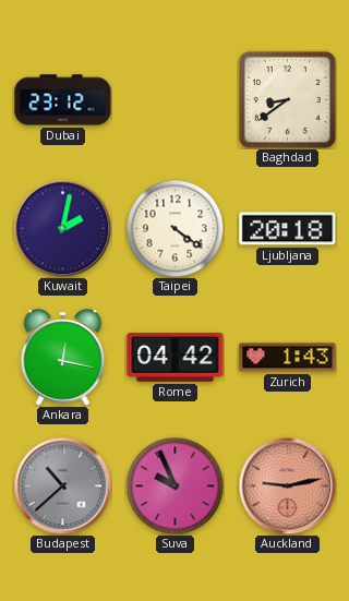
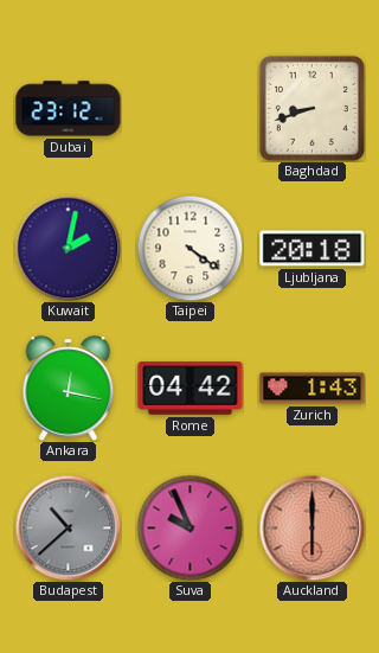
Baghdad: 8:39 -> 8:42
Auckland: 9:13 -> 6:00
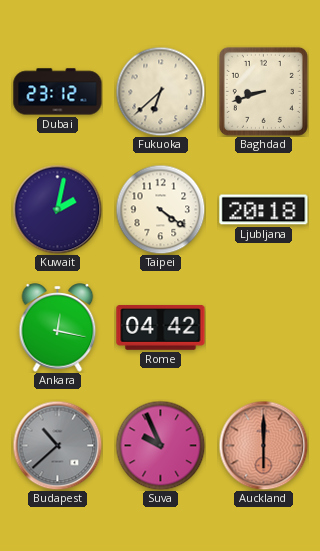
Fukuoka: none -> 6:38
Zurich: 1:43 -> none
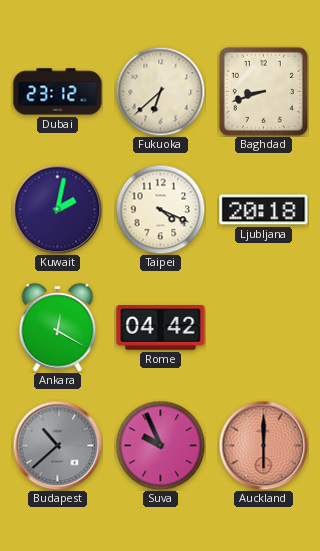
Taipei: 4:21 -> 4:19
Ankara: 12:17 -> 12:20
